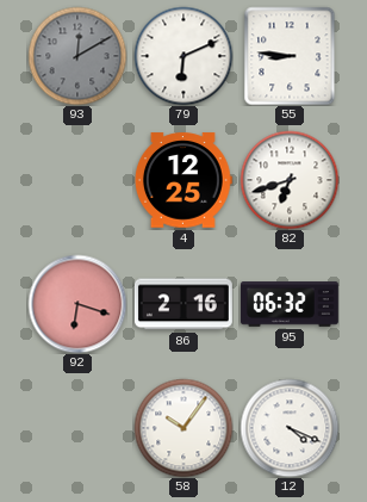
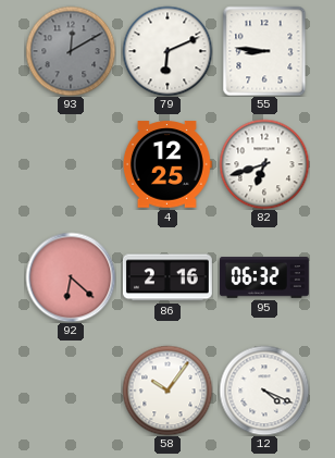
92: 6:18 -> 6:22
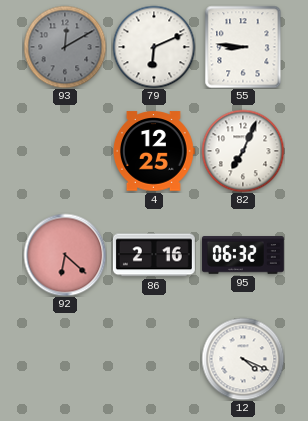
82: 6:42 -> 7:04
58: 10:06 -> none
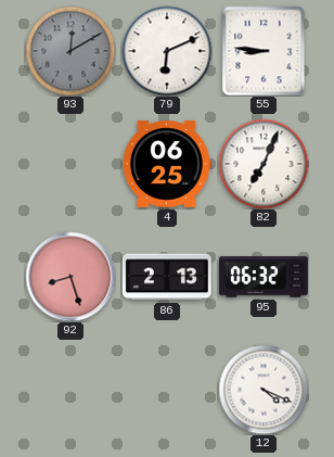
4: 12:25 -> 06:25
92: 6:22 -> 8:27
86: 2:16 -> 2:13
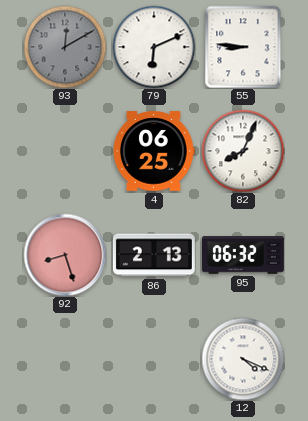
82: 7:04 -> 8:04
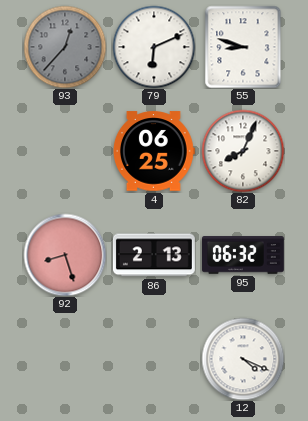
93: 12:10 -> 12:37
55: 8:46 -> 8:48
